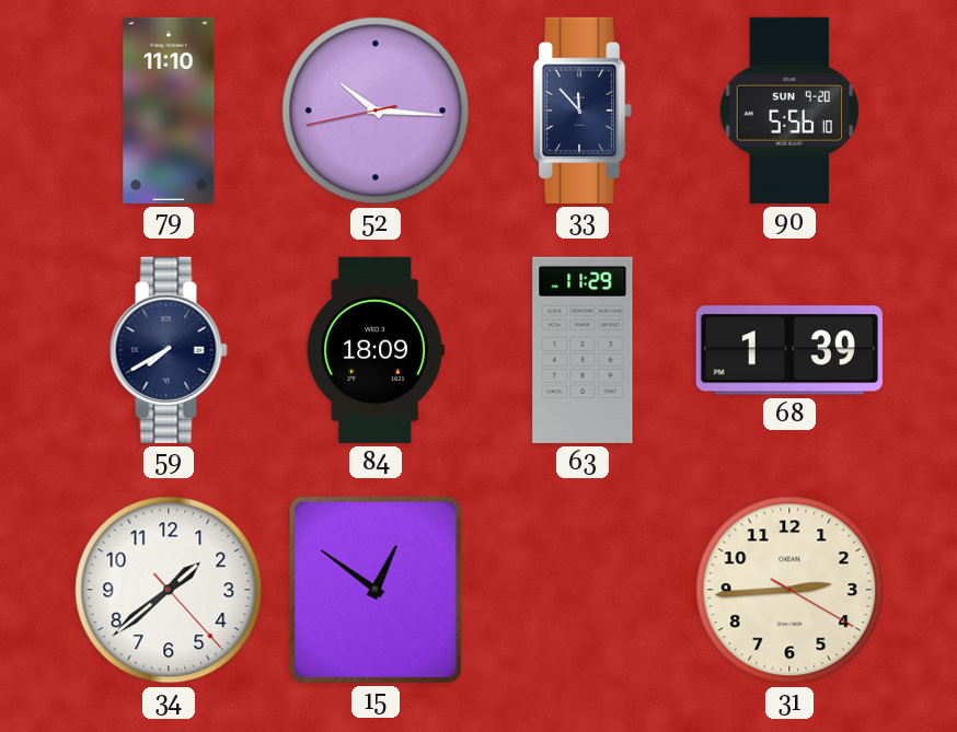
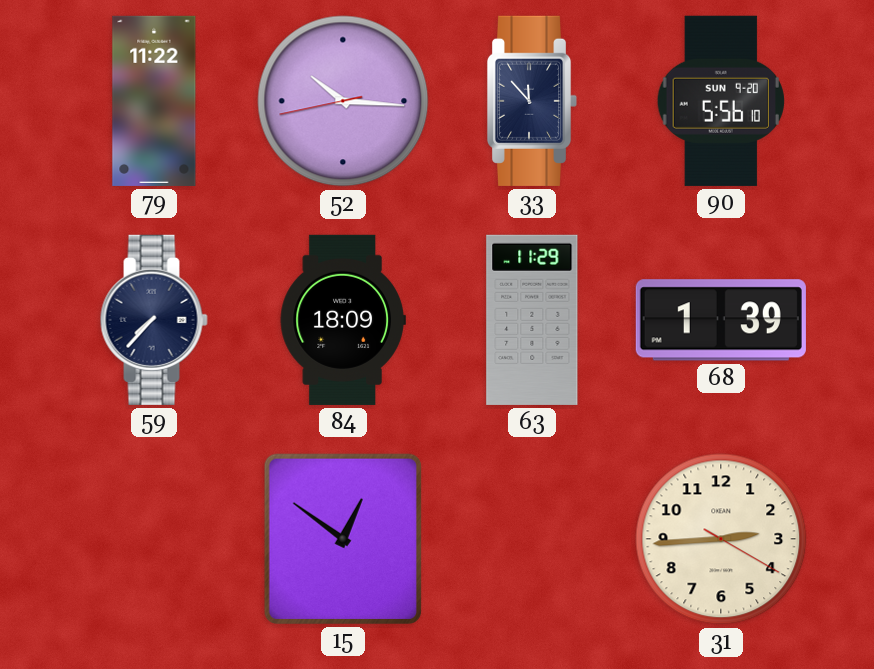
79: 11:10 -> 11:22
59: 7:40 -> 7:37
34: 1:38 -> none
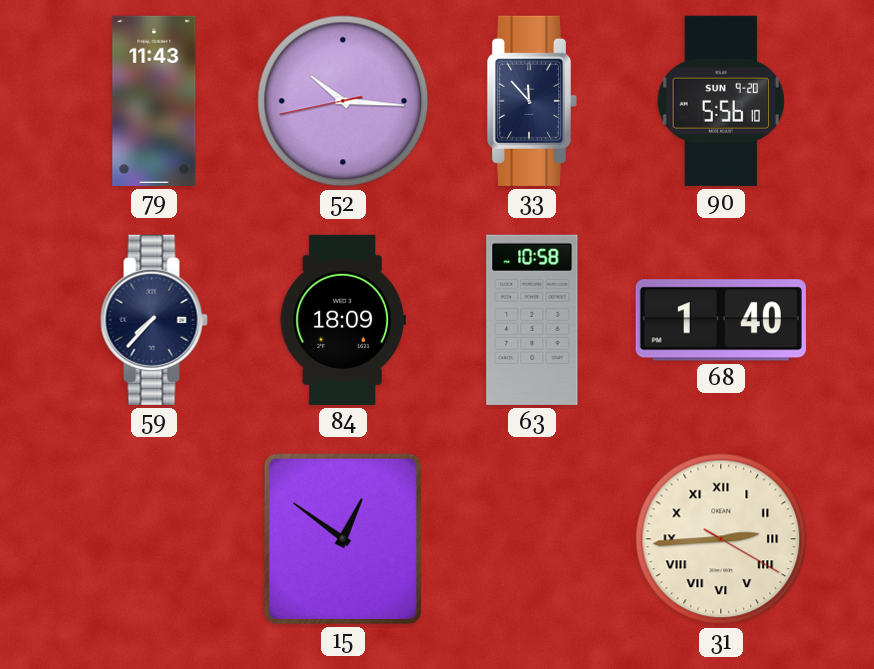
79: 11:22 -> 11:43
63: 11:29 -> 10:58
68: 1:39 -> 1:40
31 numerals: Arabic -> Roman
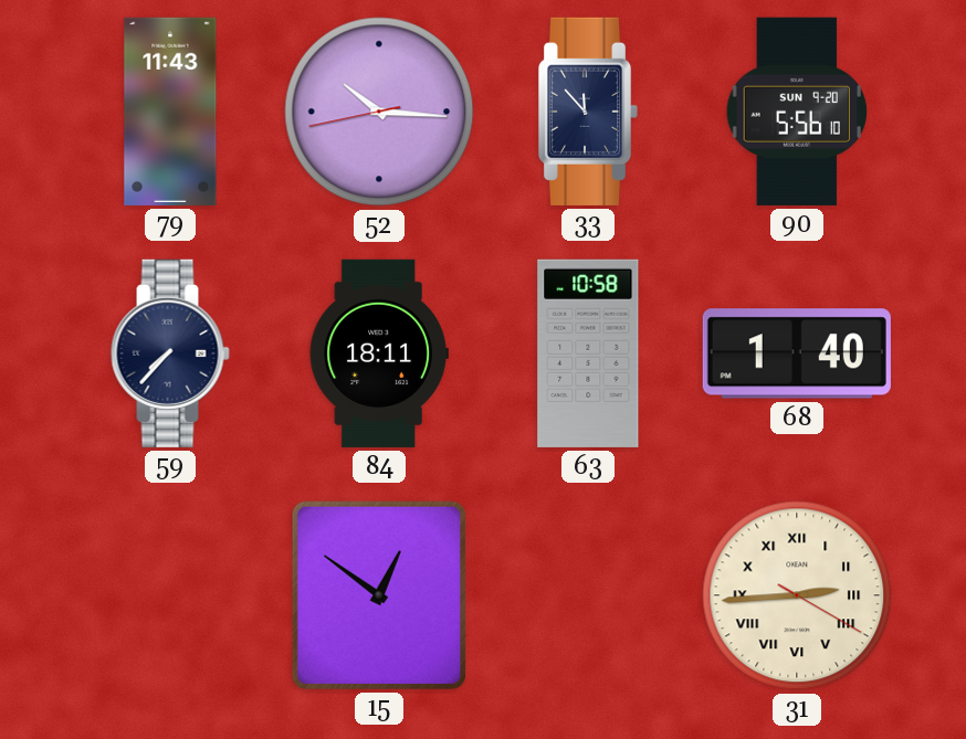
84: 18:09 -> 18:11
